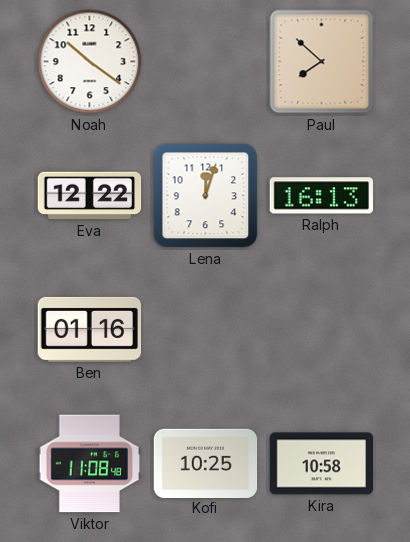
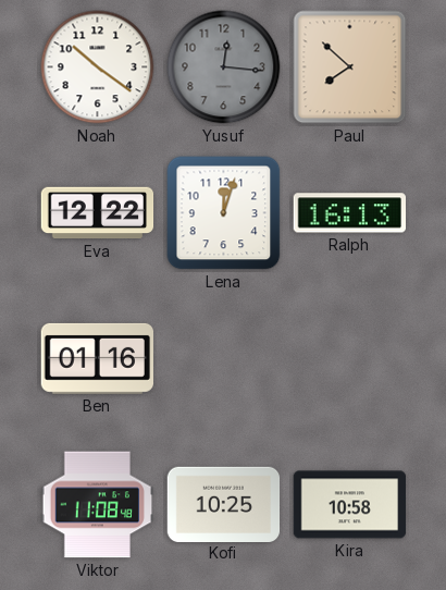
Yusuf: none -> 12:16
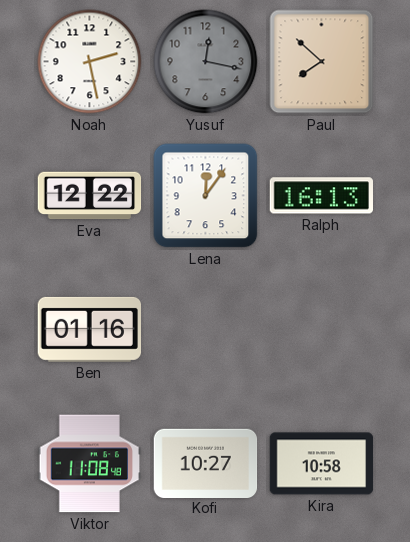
Noah: 10:21 -> 2:28
Yusuf: 12:16 -> 12:17
Lena: 12:03 -> 12:06
Kofi: 10:25 -> 10:27
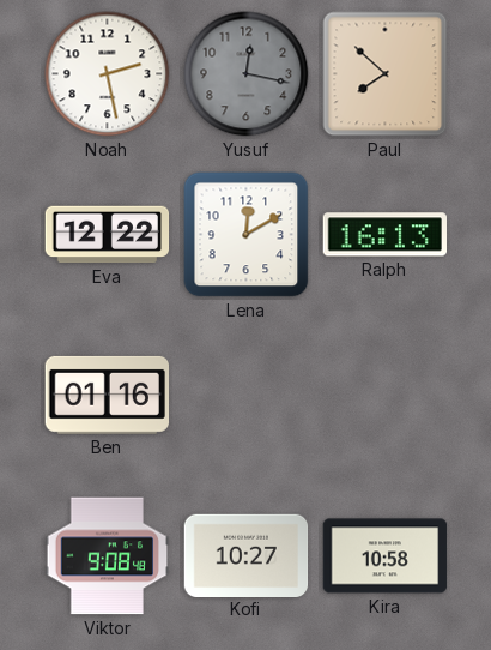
Lena: 12:06 -> 12:10
Viktor: 11:08 -> 9:08
